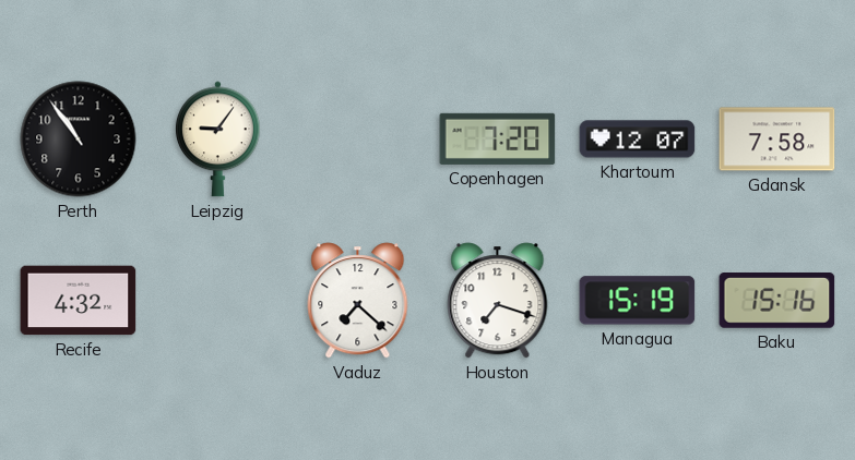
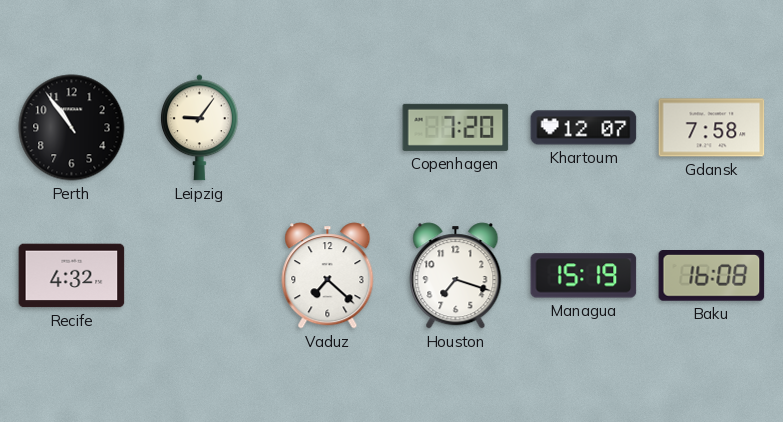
Baku: 15:16 -> 16:08
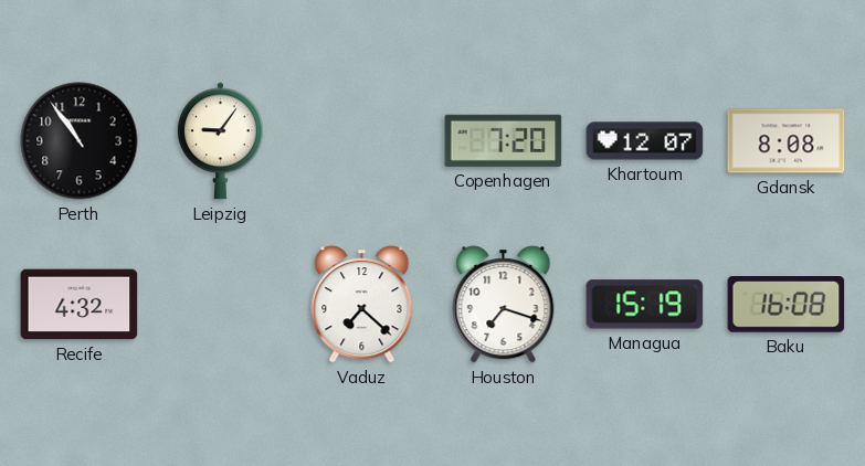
Gdansk: 7:58 -> 8:08
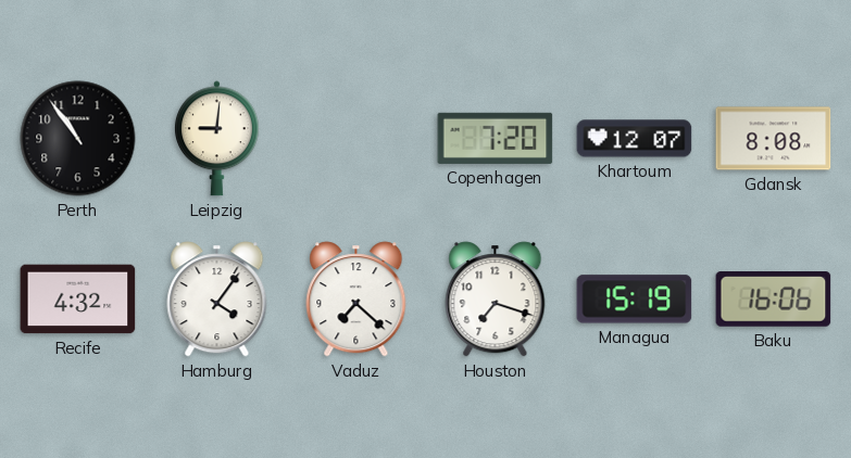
Leipzig: 9:06 -> 9:01
Hamburg: none -> 4:06
Baku: 16:08 -> 16:06
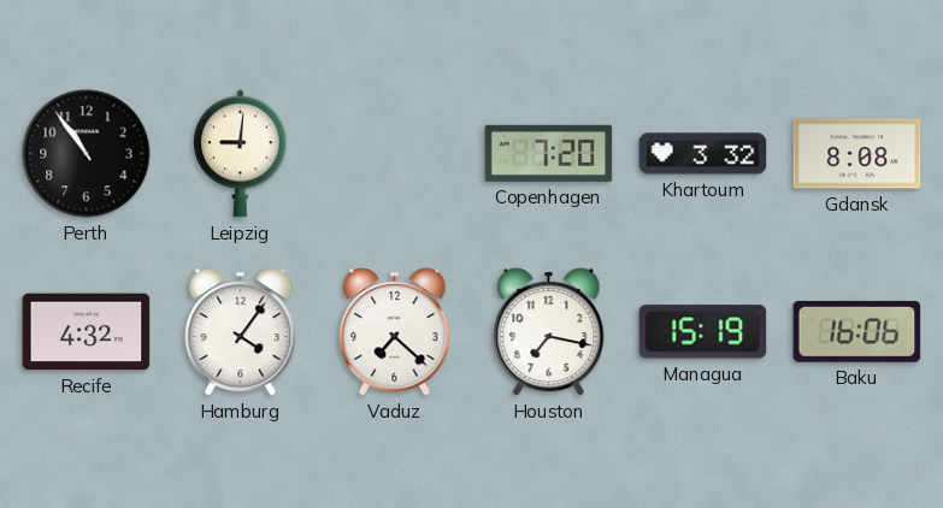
Khartoum: 12:07 -> 3:32
Houston: 7:18 -> 7:17
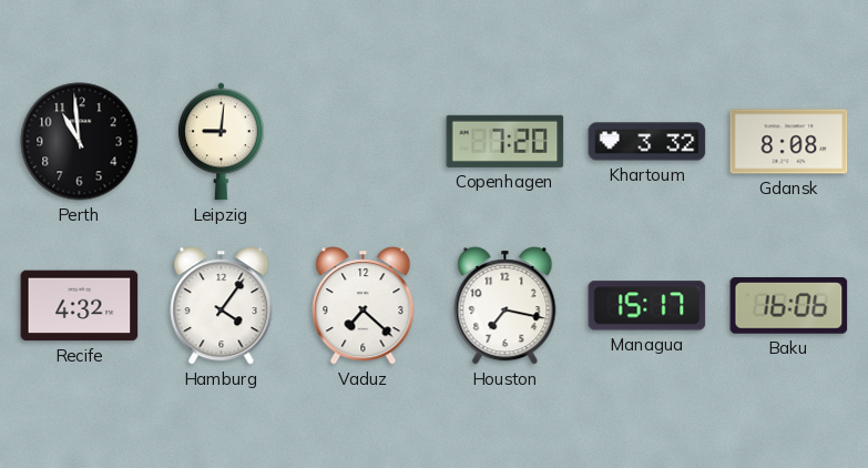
Perth: 10:54 -> 10:59
Managua: 15:19 -> 15:17
